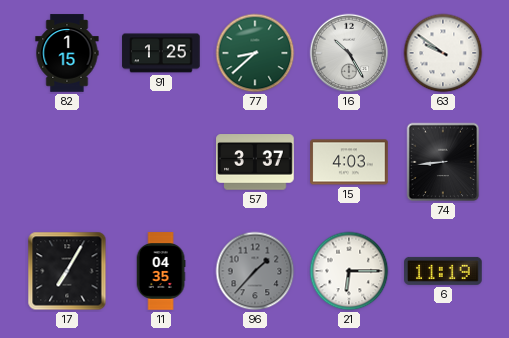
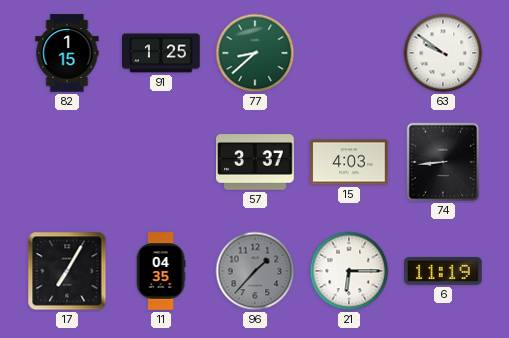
16: 10:25 -> none
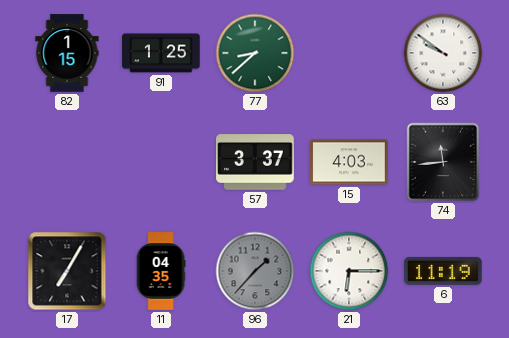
74: 8:44 -> 11:44
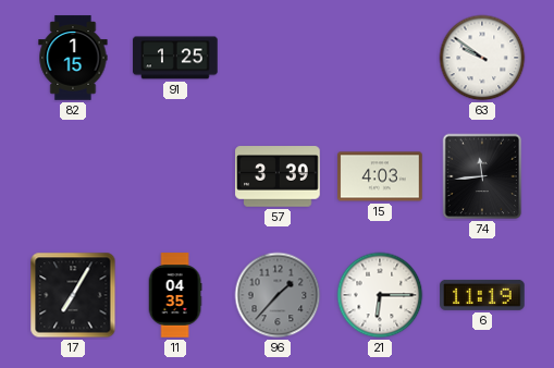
77: 8:38 -> none
57: 3:37 -> 3:39
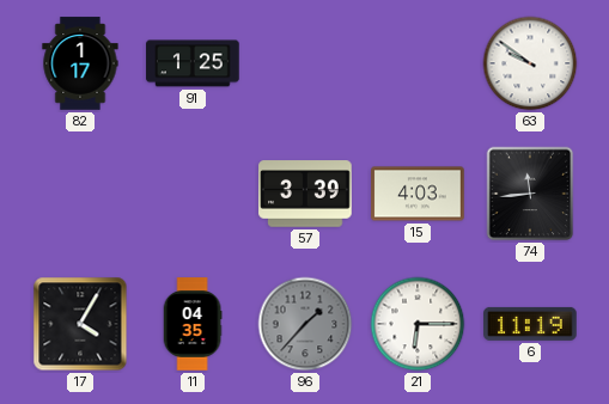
82: 1:15 -> 1:17
17: 7:05 -> 4:05
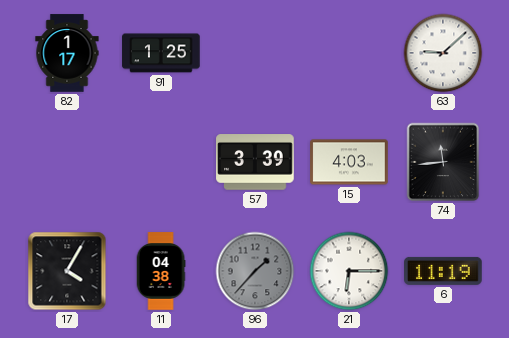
63: 9:51 -> 9:08
11: 04:35 -> 04:38
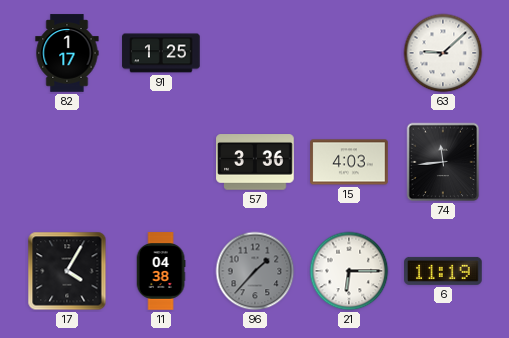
57: 3:39 -> 3:36
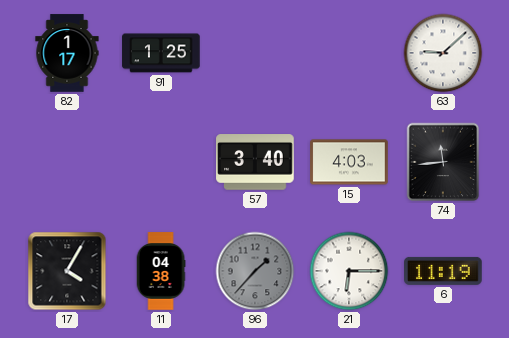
57: 3:36 -> 3:40
